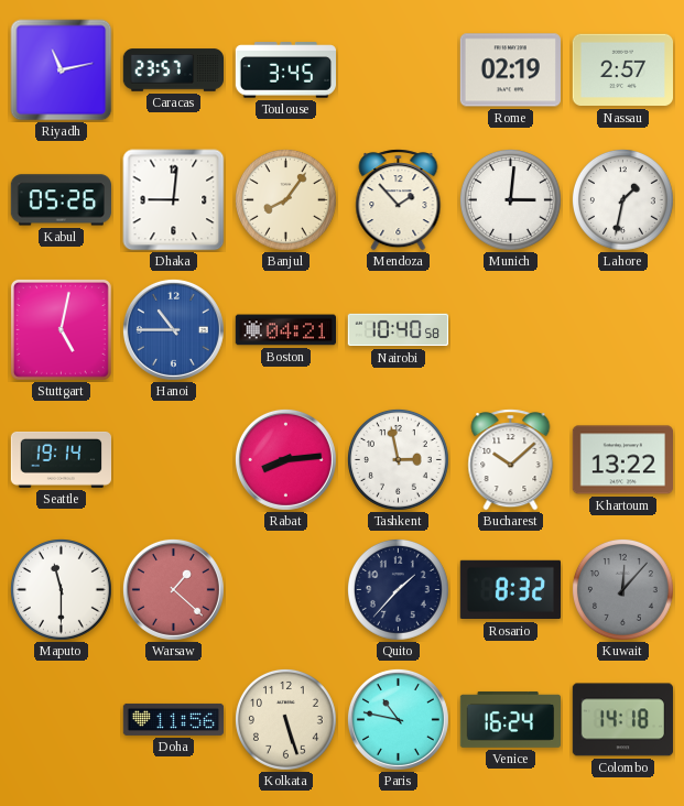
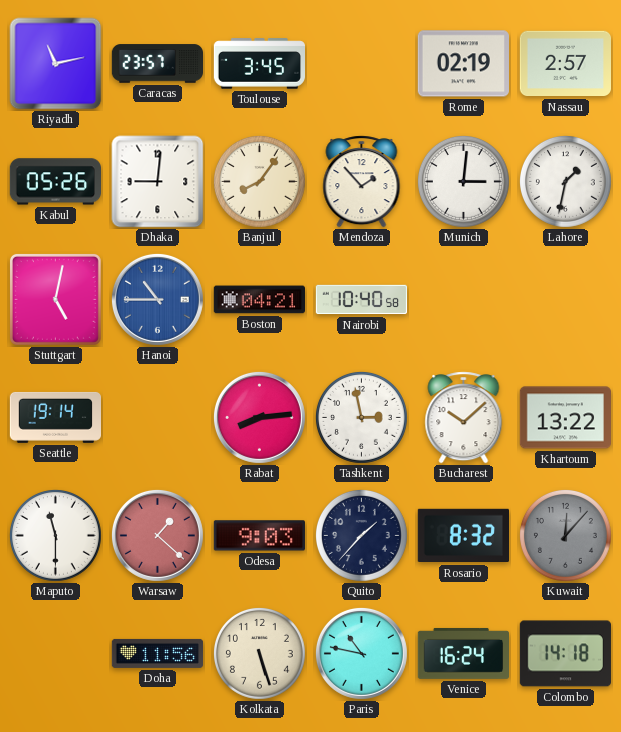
Odesa: none -> 9:03
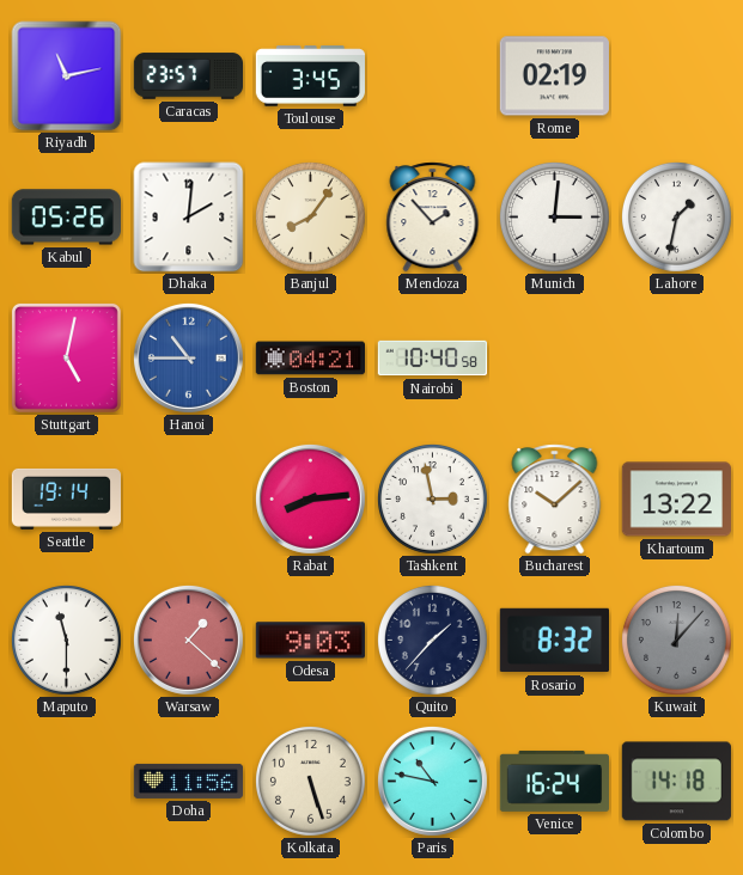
Nassau: 2:57 -> none
Dhaka: 9:01 -> 2:01
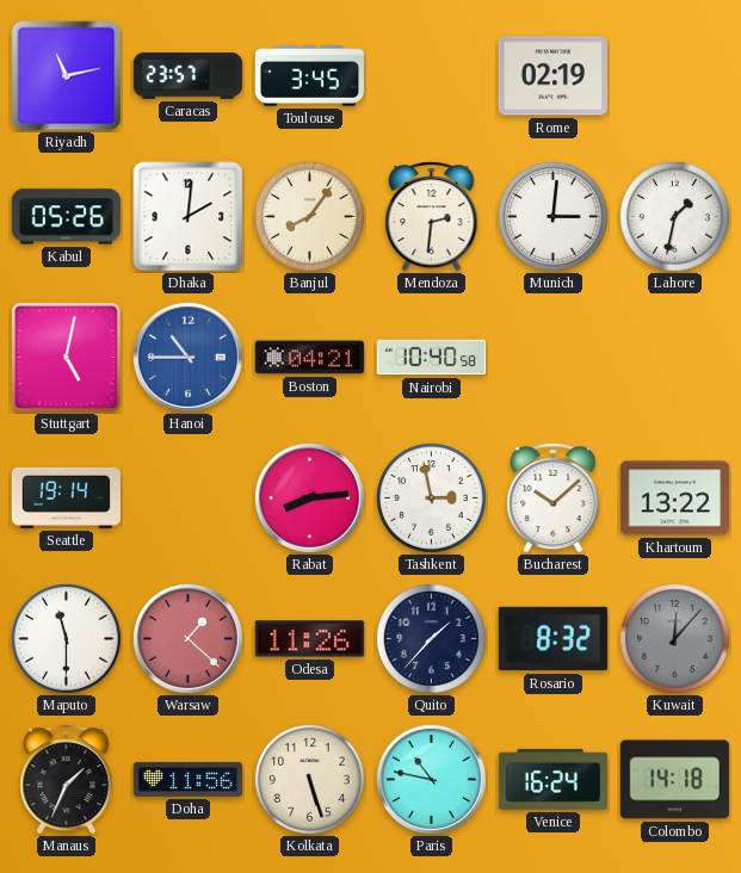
Mendoza: 1:53 -> 2:31
Odesa: 9:03 -> 11:26
Manaus: none -> 1:34
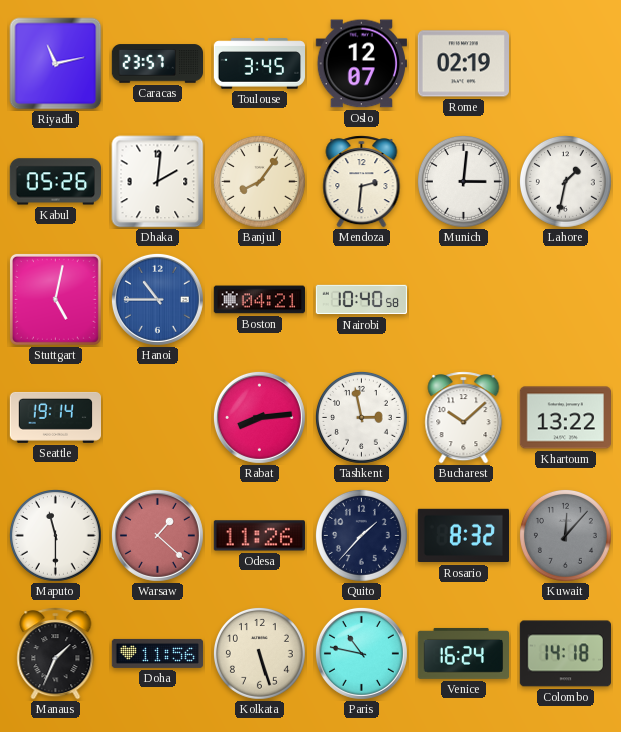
Oslo: none -> 12:07
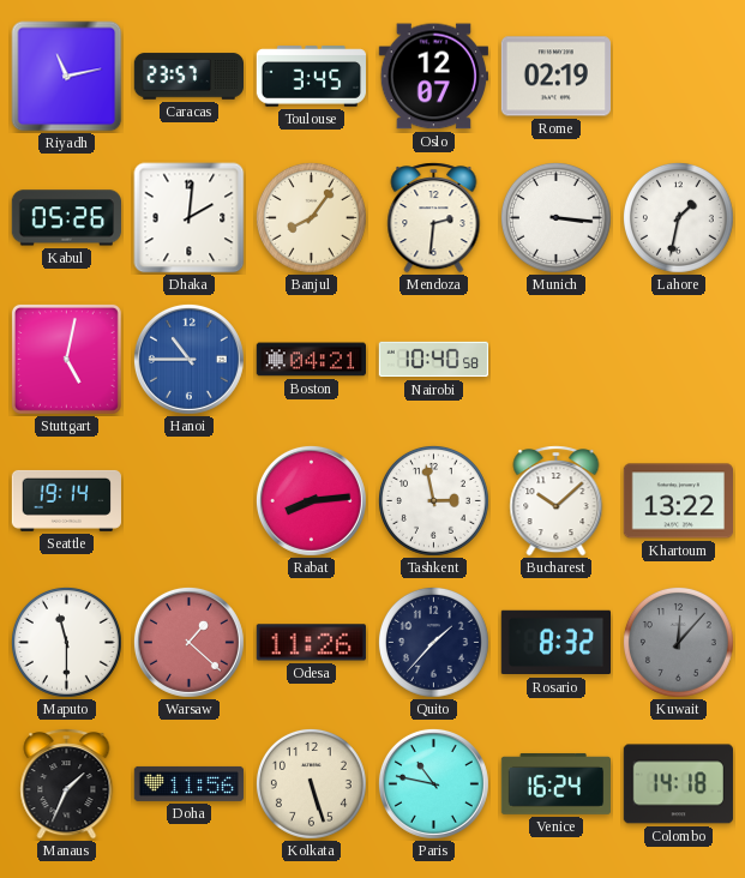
Munich: 3:01 -> 3:16
